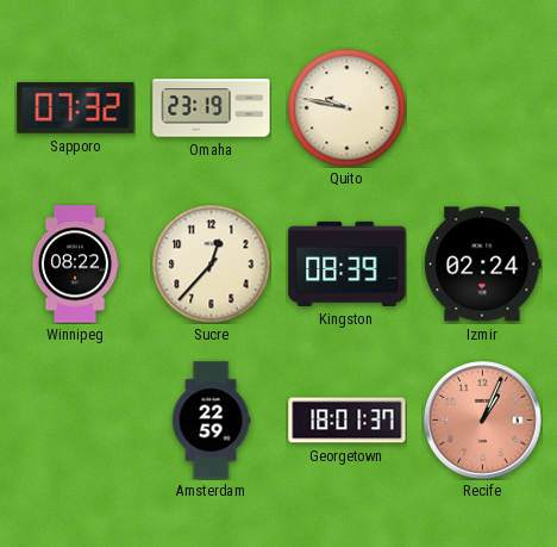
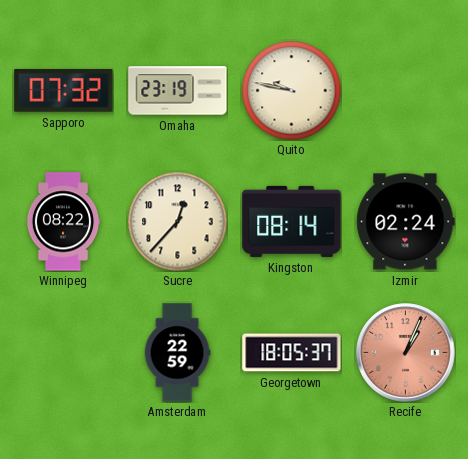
Kingston: 08:39 -> 08:14
Georgetown: 18:01 -> 18:05
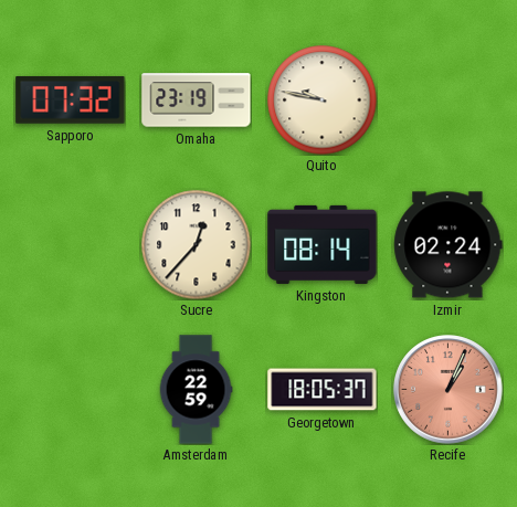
Winnipeg: 08:22 -> none
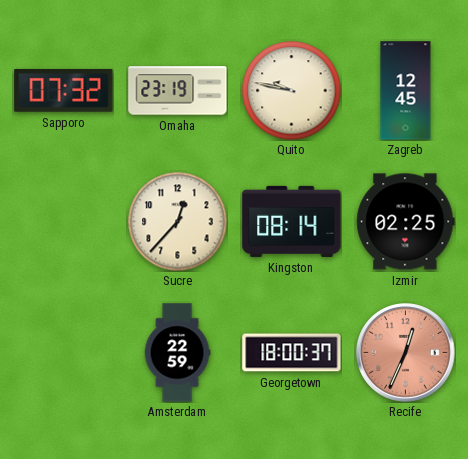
Zagreb: none -> 12:45
Izmir: 02:24 -> 02:25
Georgetown: 18:05 -> 18:00
Recife: 1:04 -> 12:34
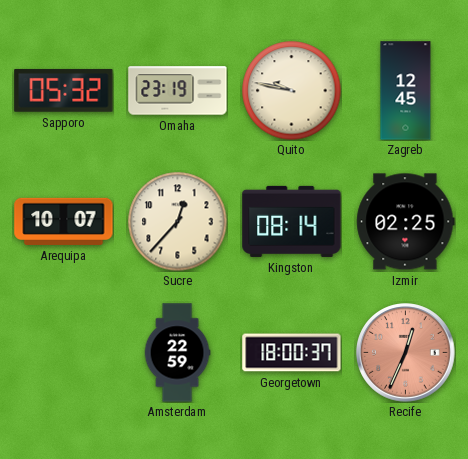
Sapporo: 07:32 -> 05:32
Arequipa: none -> 10:07
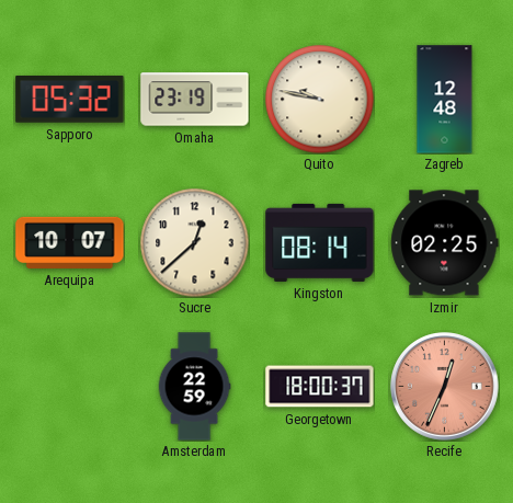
Zagreb: 12:45 -> 12:48
Sucre: 12:37 -> 12:38
